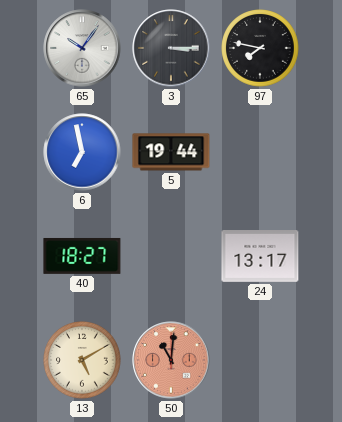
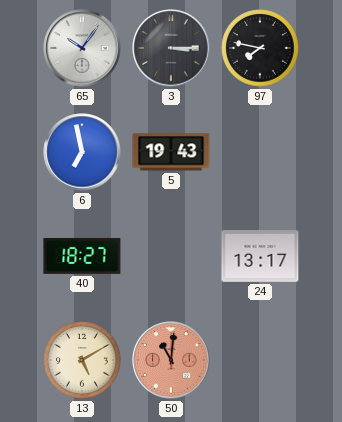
5: 19:44 -> 19:43
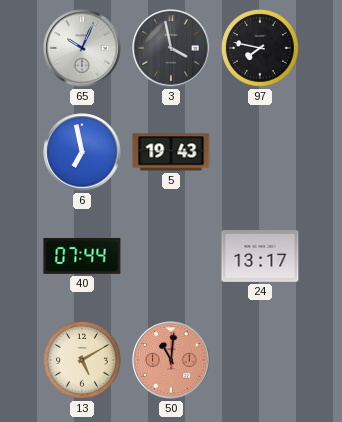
65: 10:06 -> 10:04
3: 3:15 -> 3:58
40: 18:27 -> 07:44
